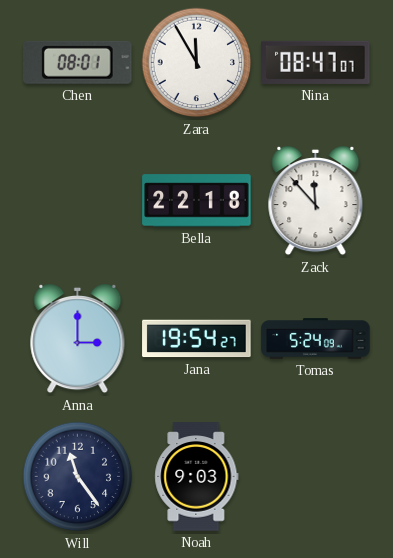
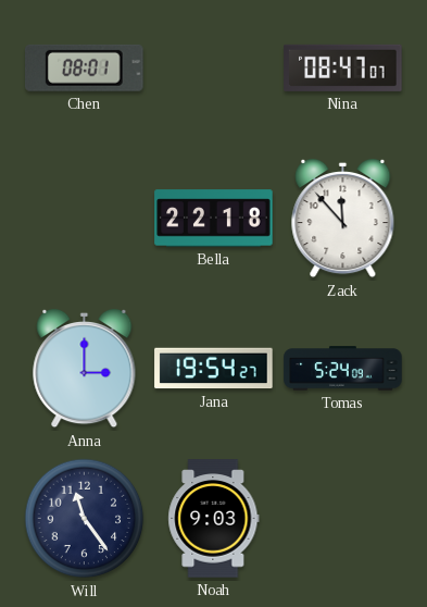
Zara: 11:55 -> none
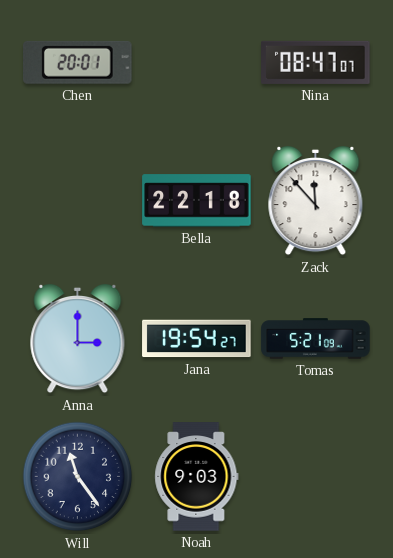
Chen: 08:01 -> 20:01
Tomas: 5:24 -> 5:21
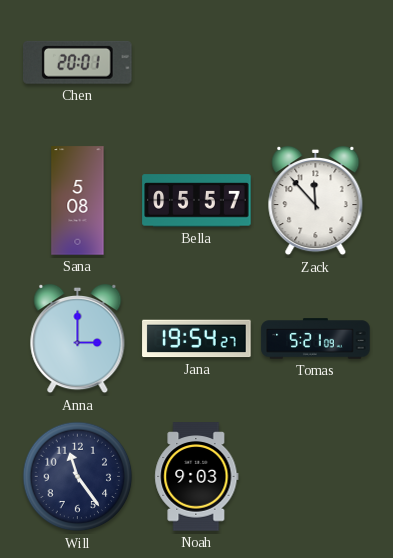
Nina: 08:47 -> none
Sana: none -> 5:08
Bella: 22:18 -> 05:57
